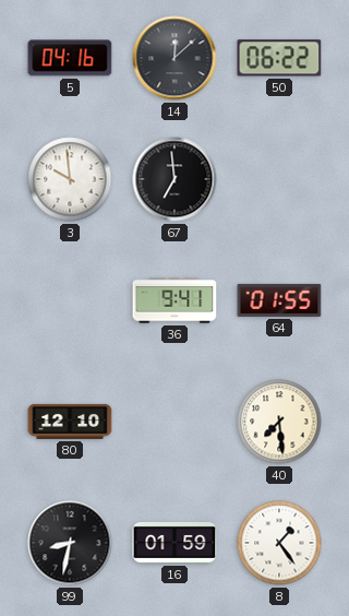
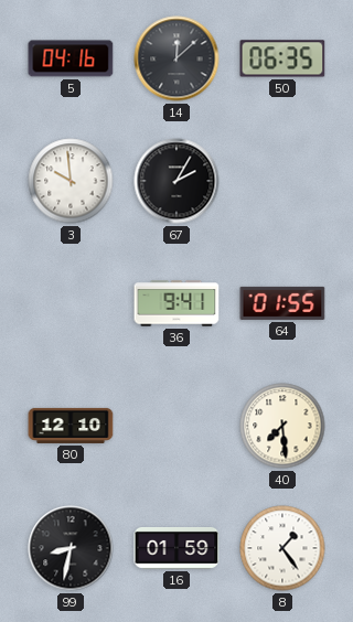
50: 06:22 -> 06:35
67: 6:59 -> 2:05
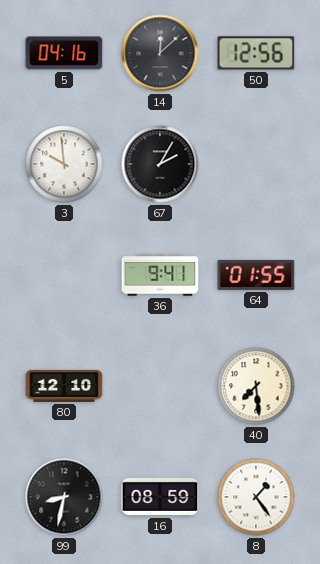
50: 06:35 -> 12:56
16: 01:59 -> 08:59
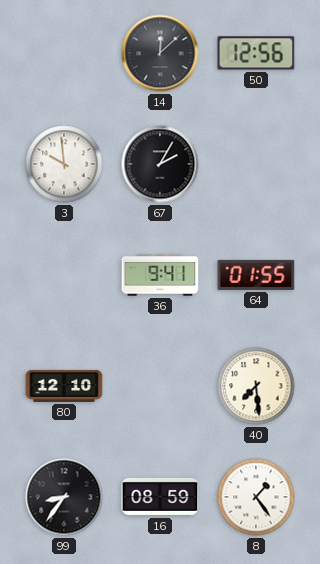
5: 04:16 -> none
99: 8:32 -> 8:36
